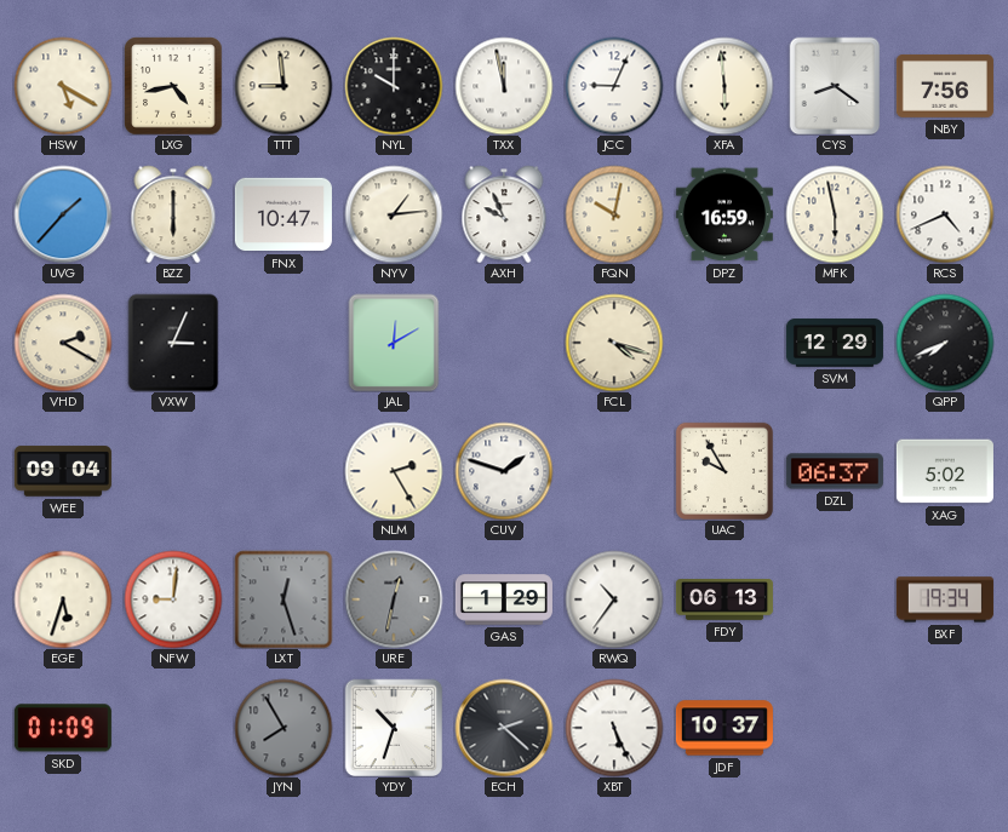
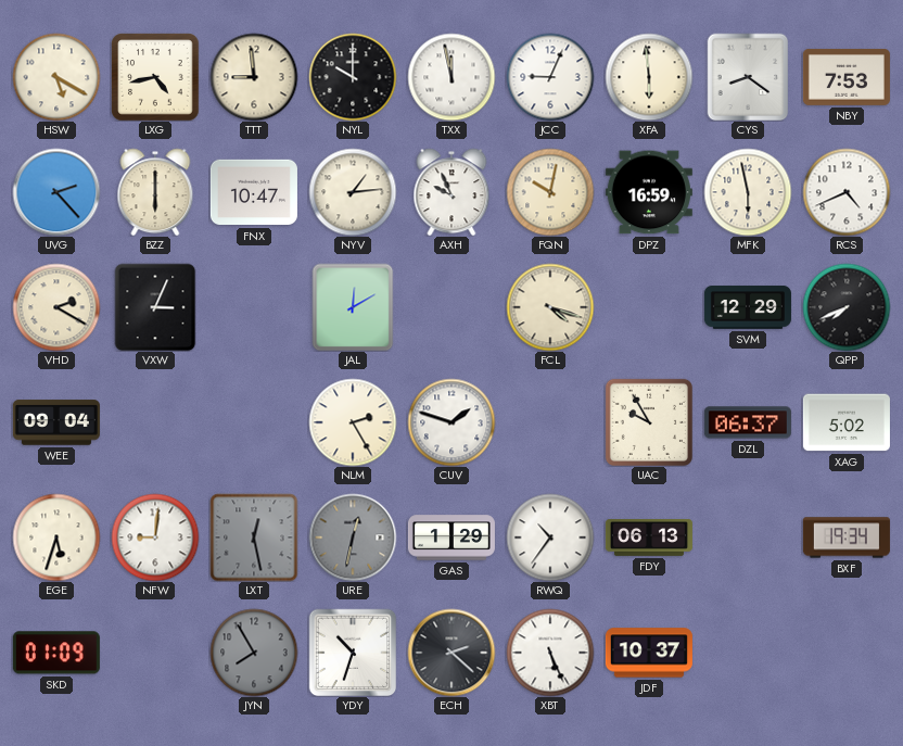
NBY: 7:56 -> 7:53
UVG: 1:37 -> 2:23
LXT: 12:27 -> 12:28
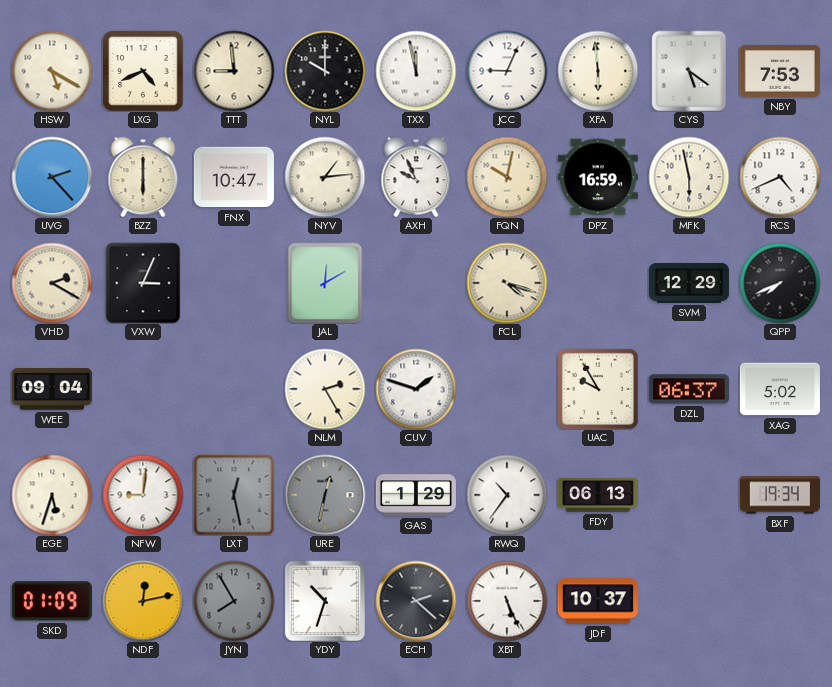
LXG: 4:43 -> 4:41
CYS: 8:21 -> 5:21
NDF: none -> 12:13
